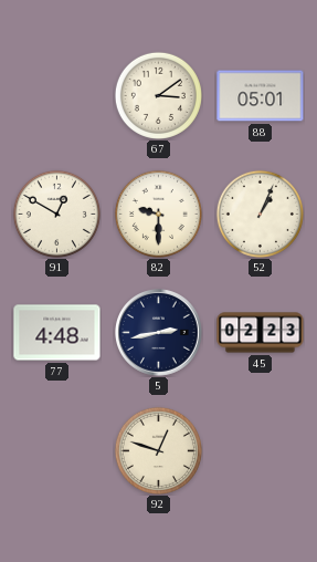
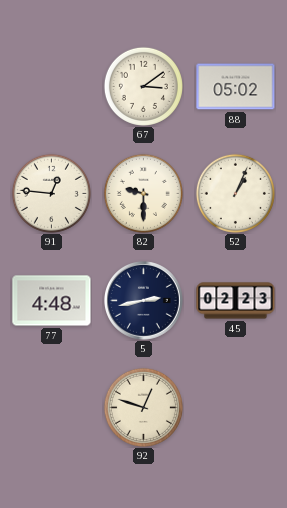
88: 05:01 -> 05:02
91: 12:50 -> 12:46
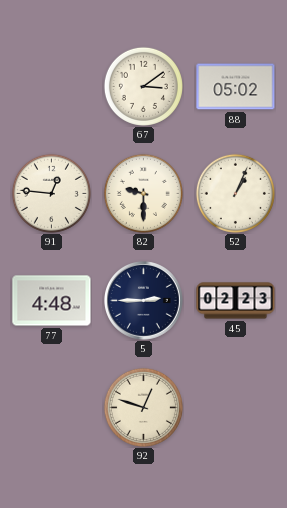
5: 2:43 -> 2:45
